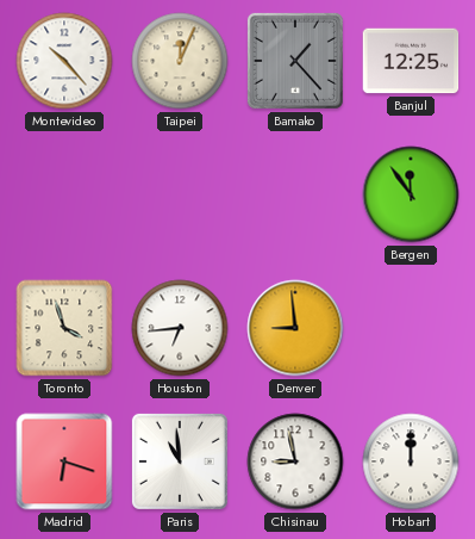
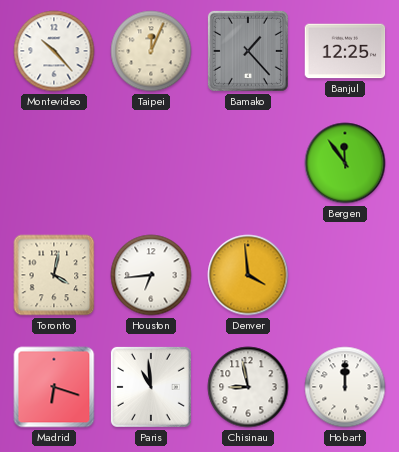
Toronto: 3:57 -> 4:02
Denver: 8:59 -> 3:59
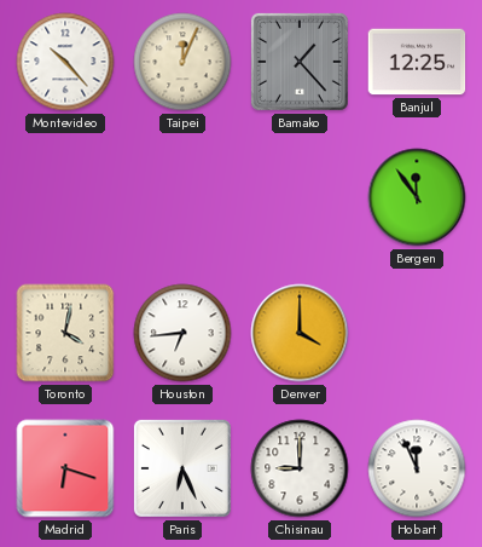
Denver: 3:59 -> 4:00
Paris: 10:59 -> 6:26
Chisinau: 8:58 -> 9:00
Hobart: 12:00 -> 11:56
